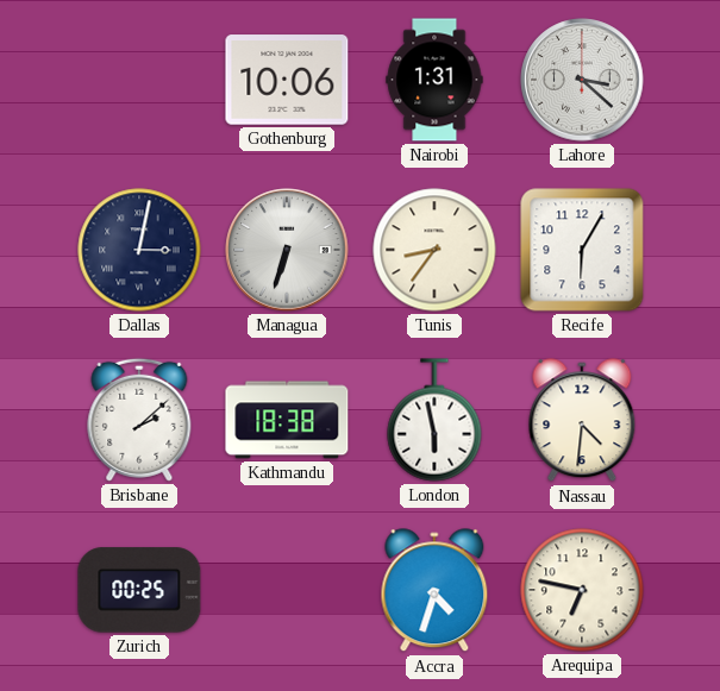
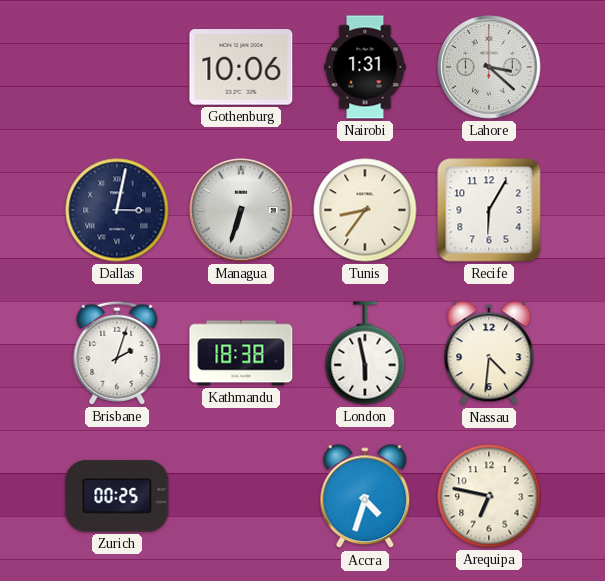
Brisbane: 2:08 -> 2:03
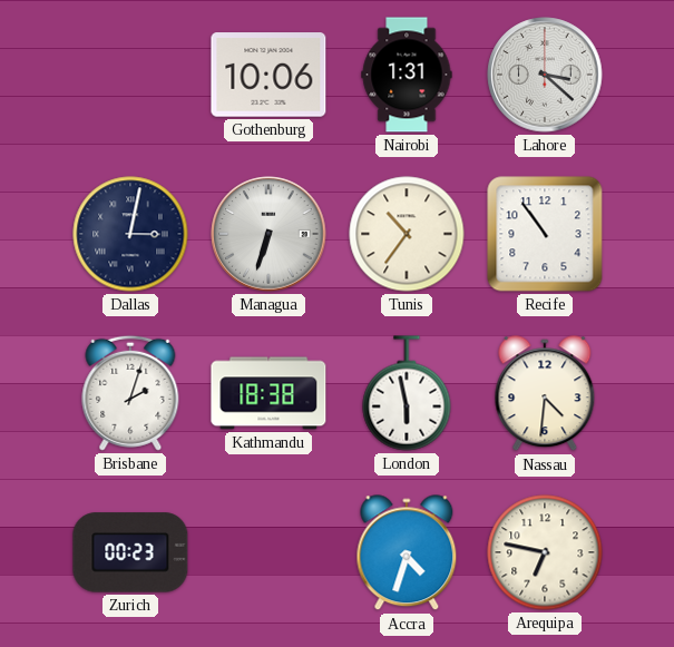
Tunis: 8:36 -> 10:36
Recife: 6:05 -> 10:54
Zurich: 00:25 -> 00:23
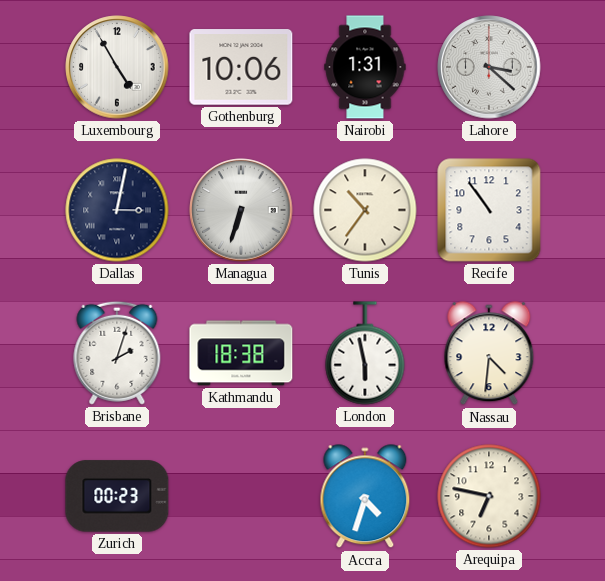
Luxembourg: none -> 4:55
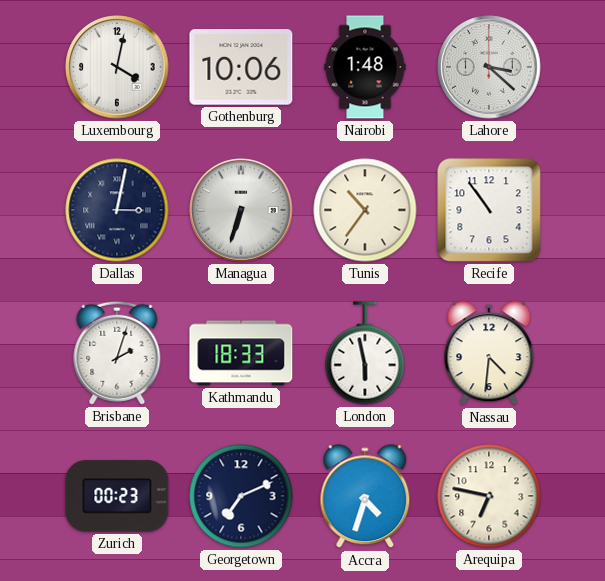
Luxembourg: 4:55 -> 4:02
Nairobi: 1:31 -> 1:48
Kathmandu: 18:38 -> 18:33
Georgetown: none -> 7:11
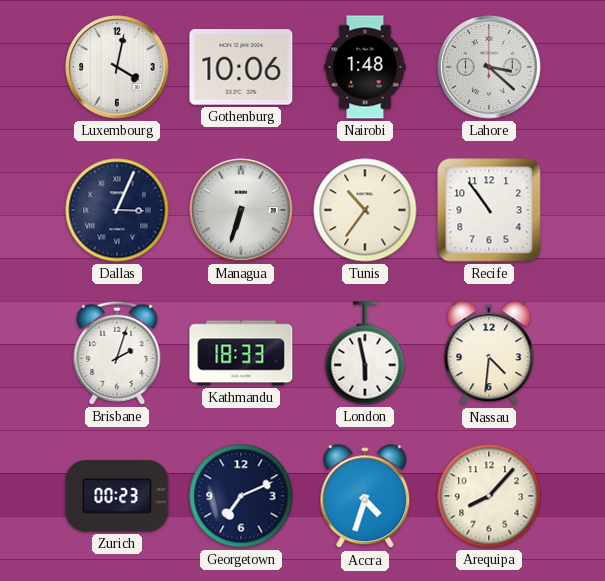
Dallas: 3:02 -> 3:04
Arequipa: 6:47 -> 8:07
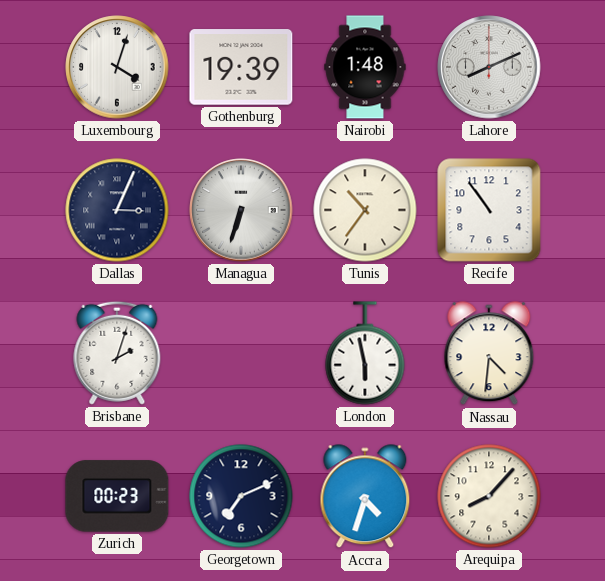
Luxembourg: 4:02 -> 4:03
Gothenburg: 10:06 -> 19:39
Lahore: 3:22 -> 8:11
Kathmandu: 18:33 -> none
